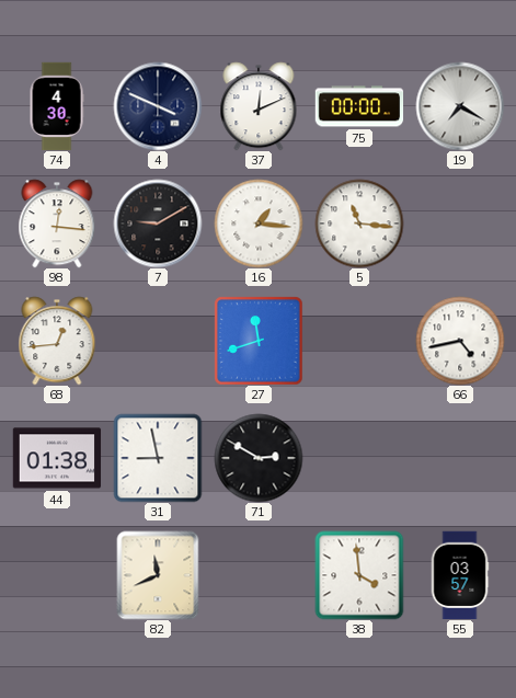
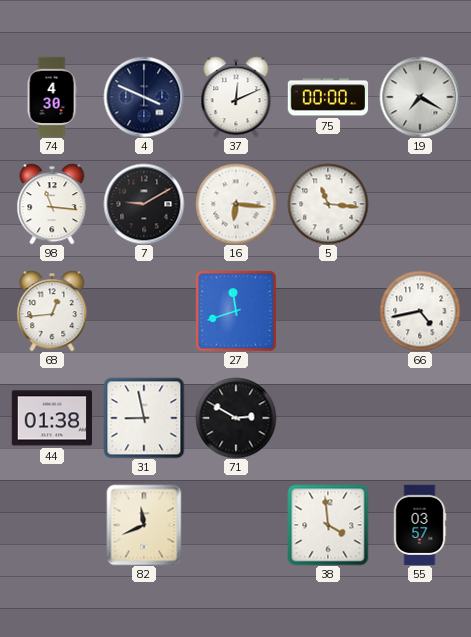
98: 12:16 -> 11:16
16: 1:16 -> 6:16
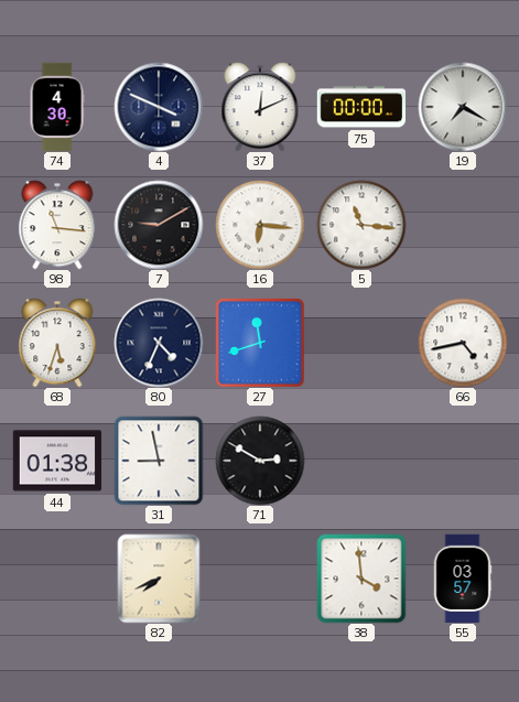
68: 12:44 -> 5:33
80: none -> 4:34
82: 11:41 -> 7:41
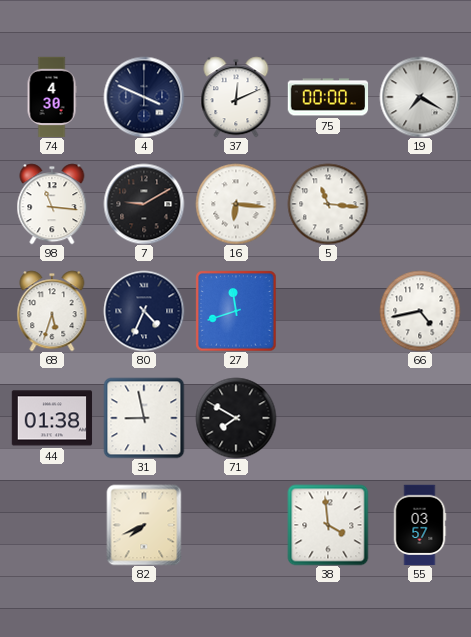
71: 2:50 -> 7:50
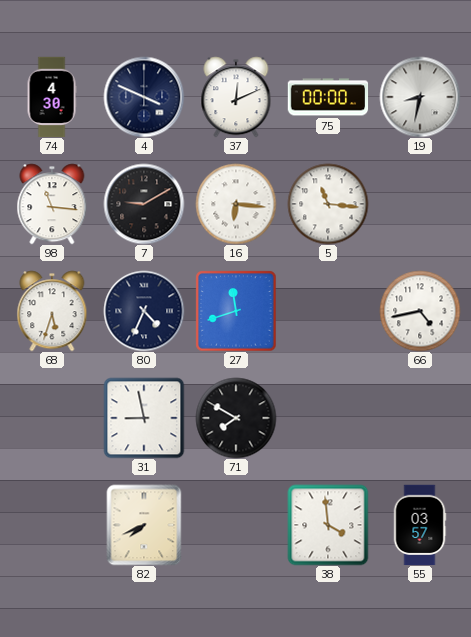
19: 7:20 -> 8:32
44: 01:38 -> none
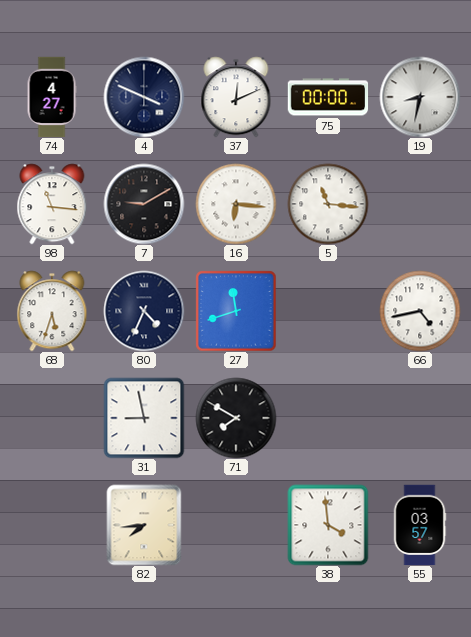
74: 4:30 -> 4:27
82: 7:41 -> 7:44
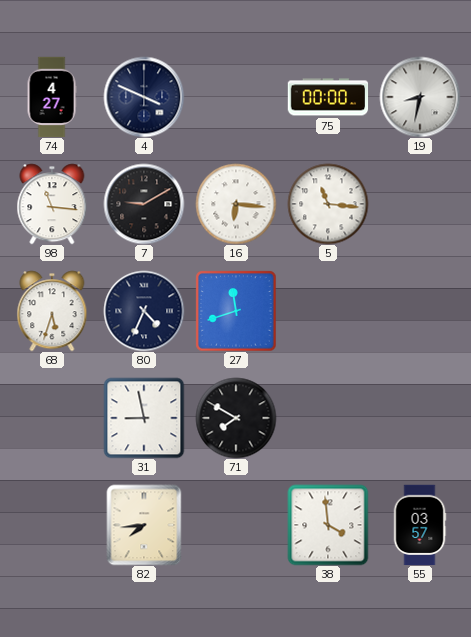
37: 12:11 -> none
66: 4:43 -> none
